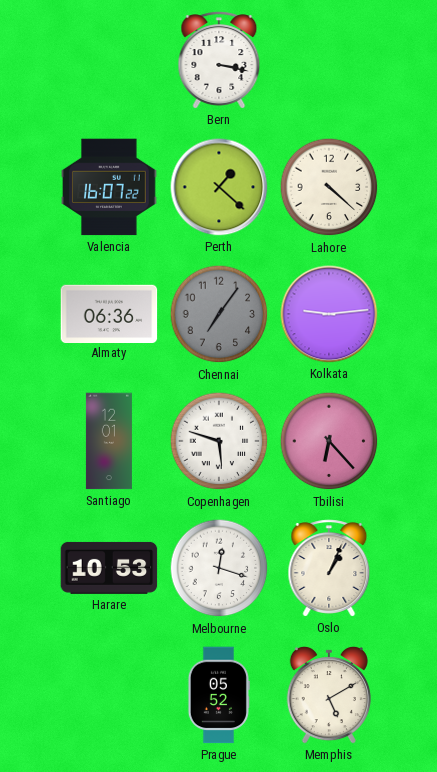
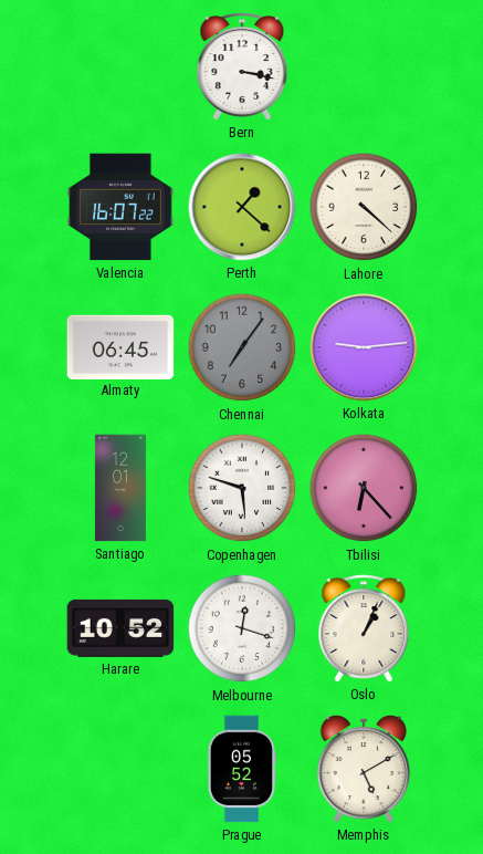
Almaty: 06:36 -> 06:45
Harare: 10:53 -> 10:52
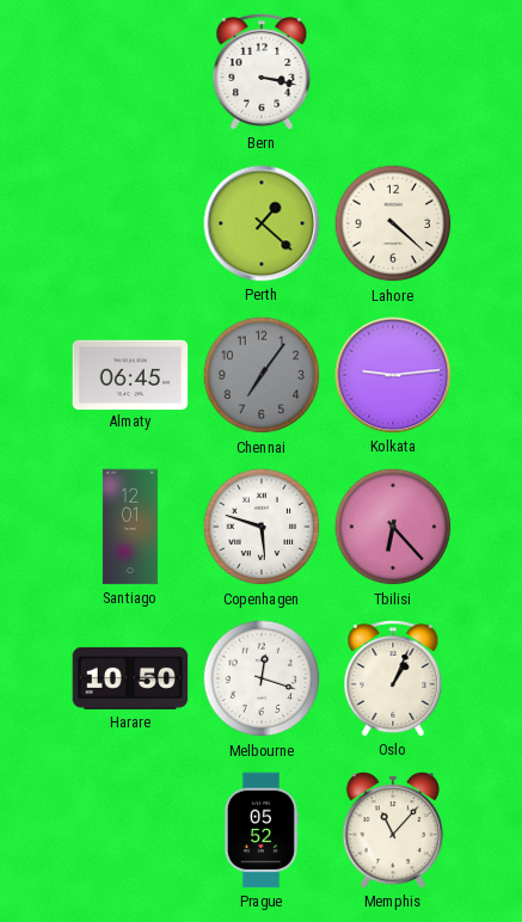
Valencia: 16:07 -> none
Harare: 10:52 -> 10:50
Memphis: 5:10 -> 11:07
